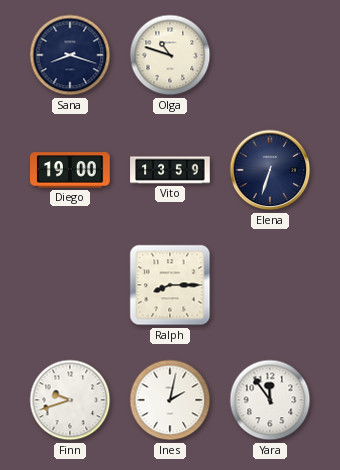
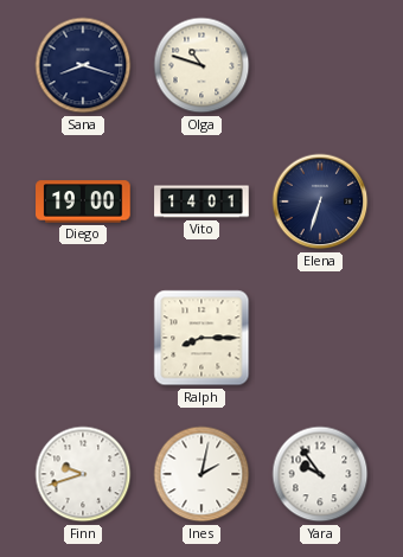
Vito: 13:59 -> 14:01
Yara: 11:54 -> 9:54
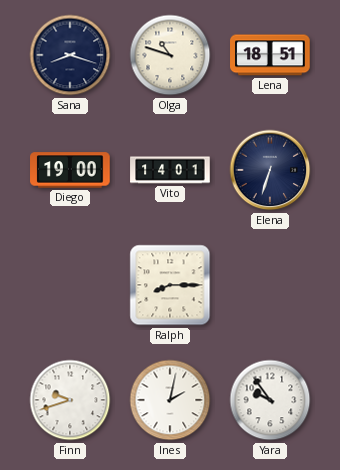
Lena: none -> 18:51
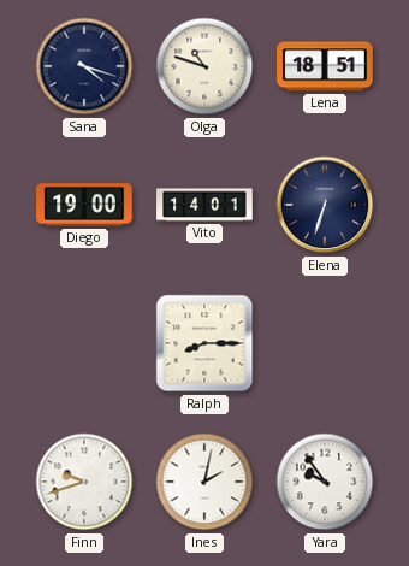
Sana: 8:18 -> 4:18
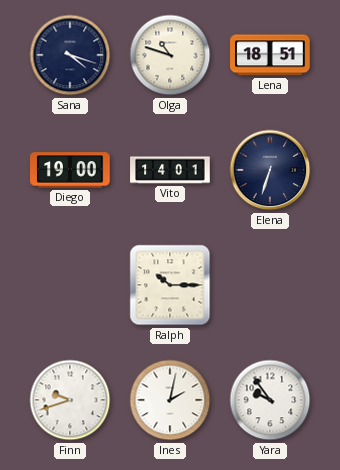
Ralph: 8:15 -> 10:15
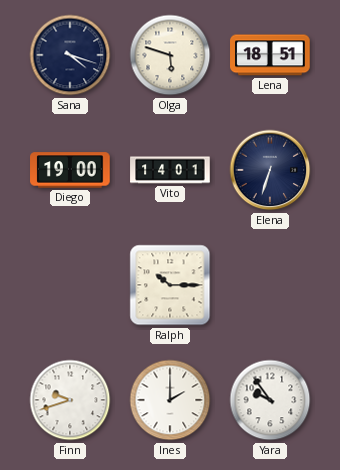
Olga: 10:48 -> 5:48
Ines: 2:02 -> 2:00
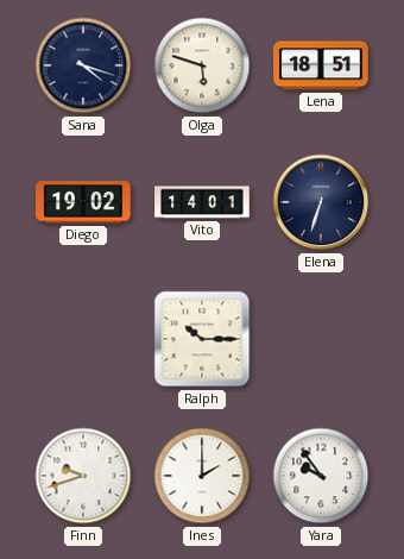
Diego: 19:00 -> 19:02
